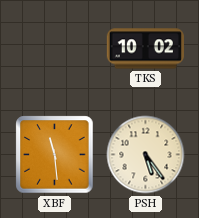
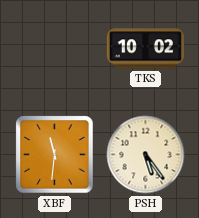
XBF: 11:29 -> 11:31
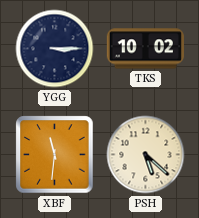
YGG: none -> 3:15
PSH: 5:24 -> 5:22
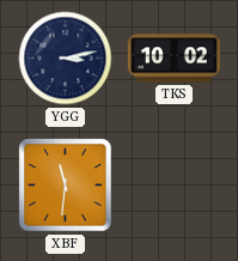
YGG: 3:15 -> 3:13
PSH: 5:22 -> none
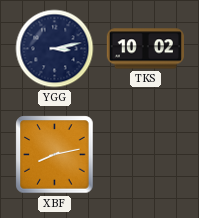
XBF: 11:31 -> 8:13
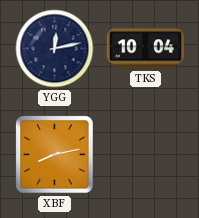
YGG: 3:13 -> 12:13
TKS: 10:02 -> 10:04
